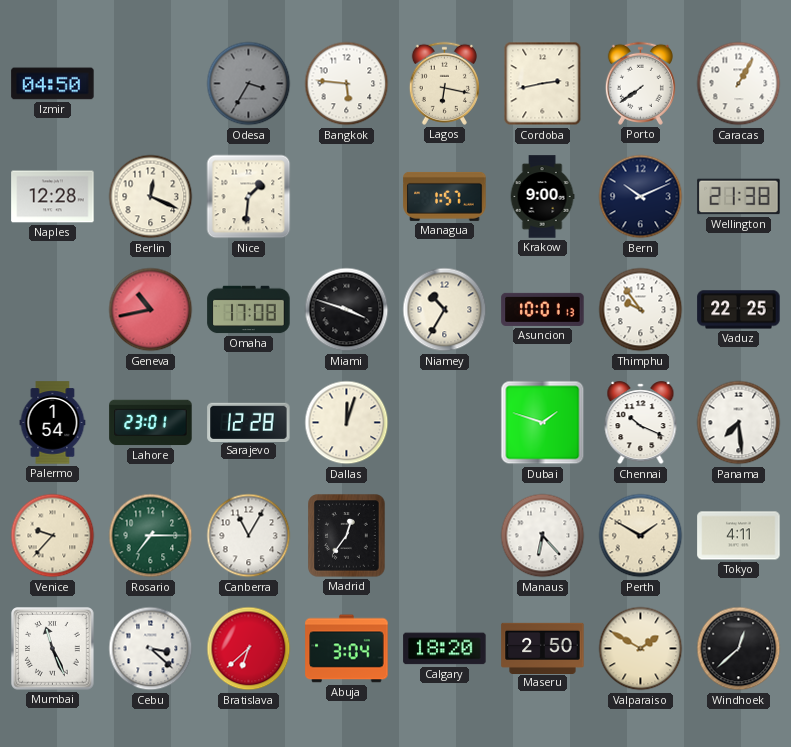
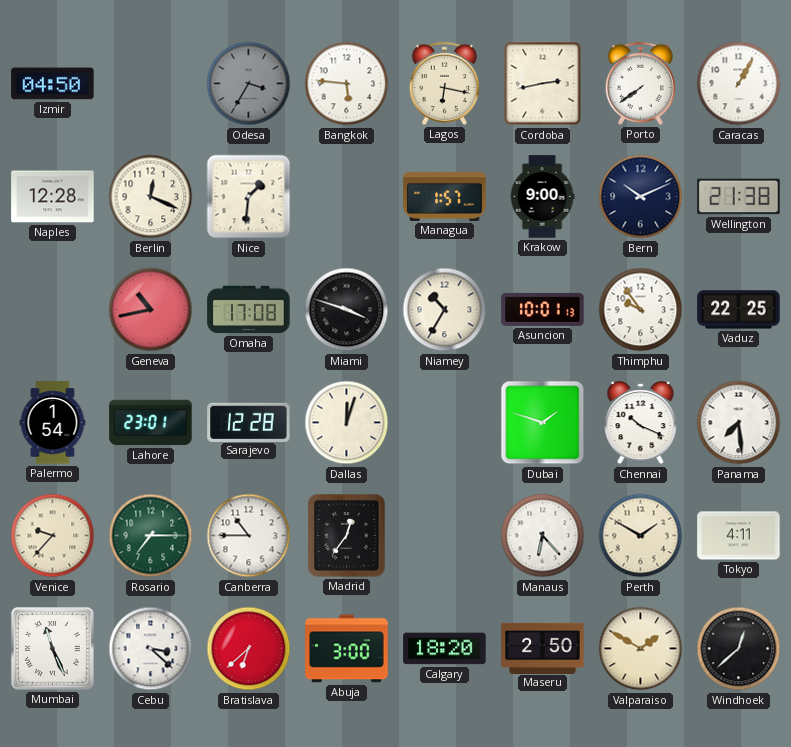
Canberra: 11:05 -> 10:45
Abuja: 3:04 -> 3:00
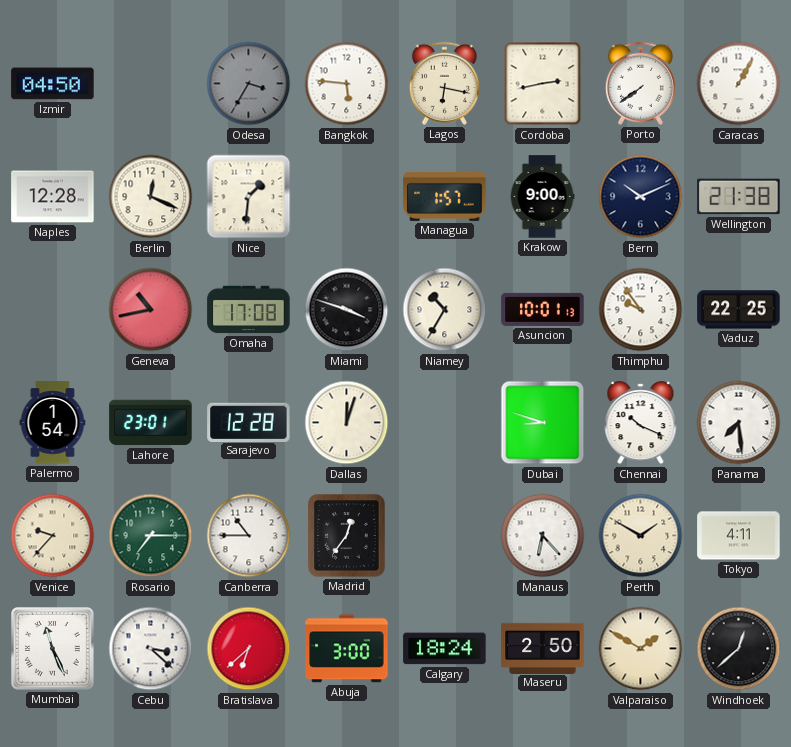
Dubai: 1:48 -> 8:48
Calgary: 18:20 -> 18:24
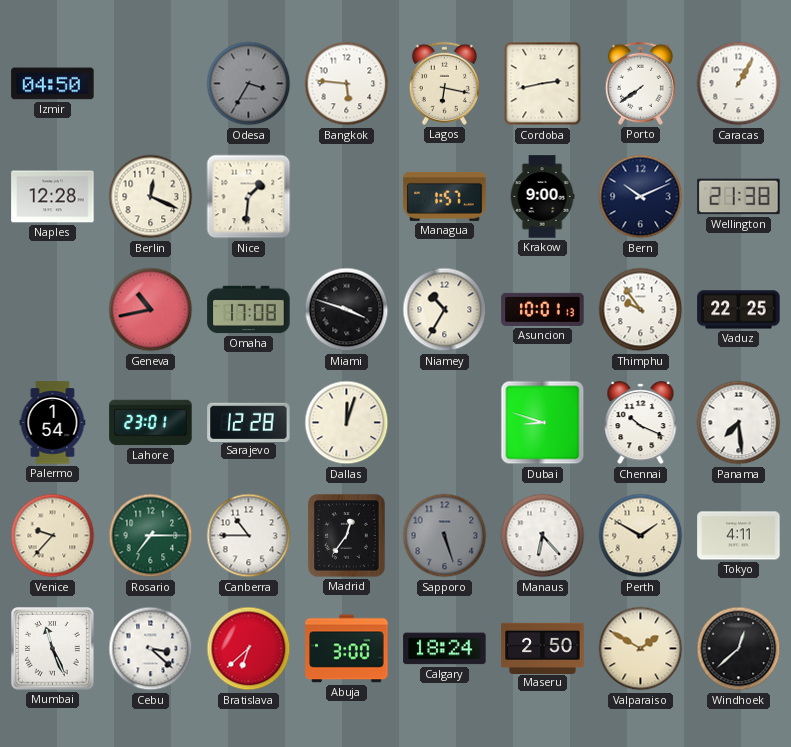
Sapporo: none -> 5:27
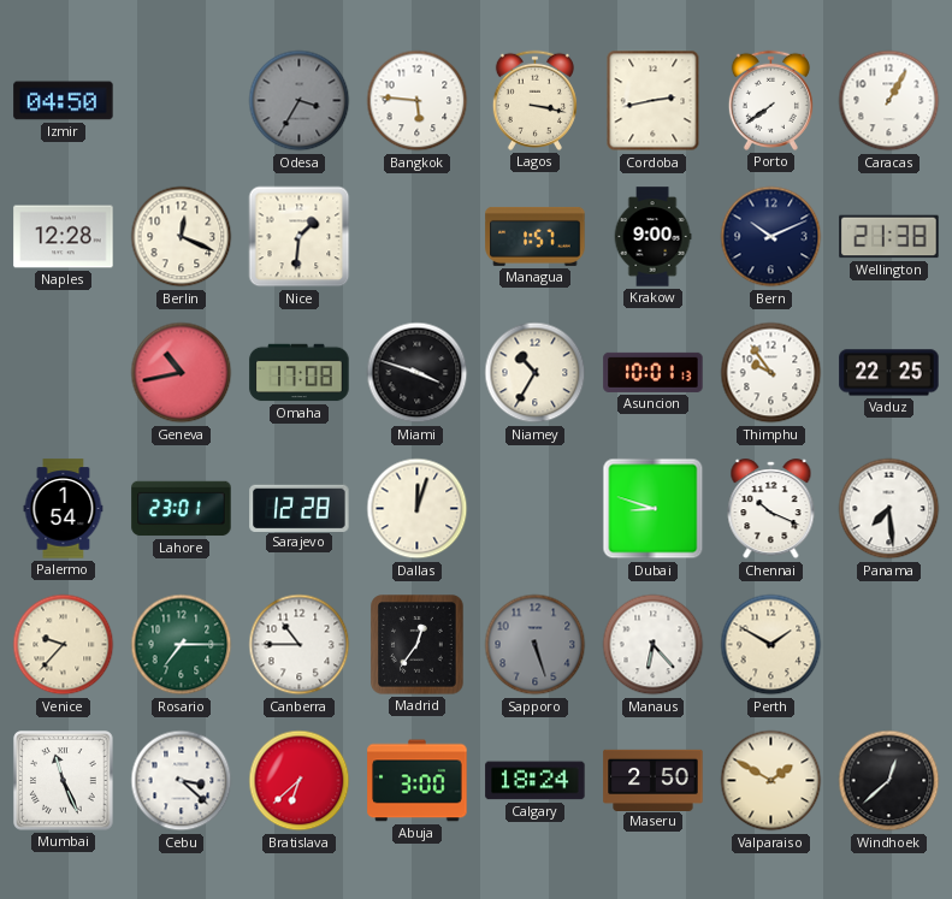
Lagos: 6:17 -> 3:17
Tokyo: 4:11 -> none
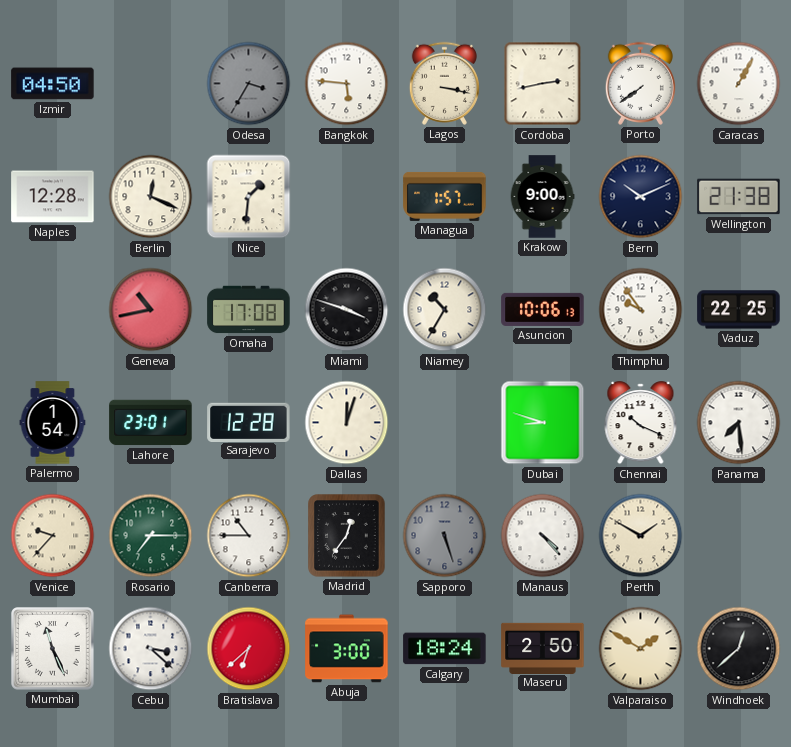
Asuncion: 10:01 -> 10:06
Manaus: 6:23 -> 4:23
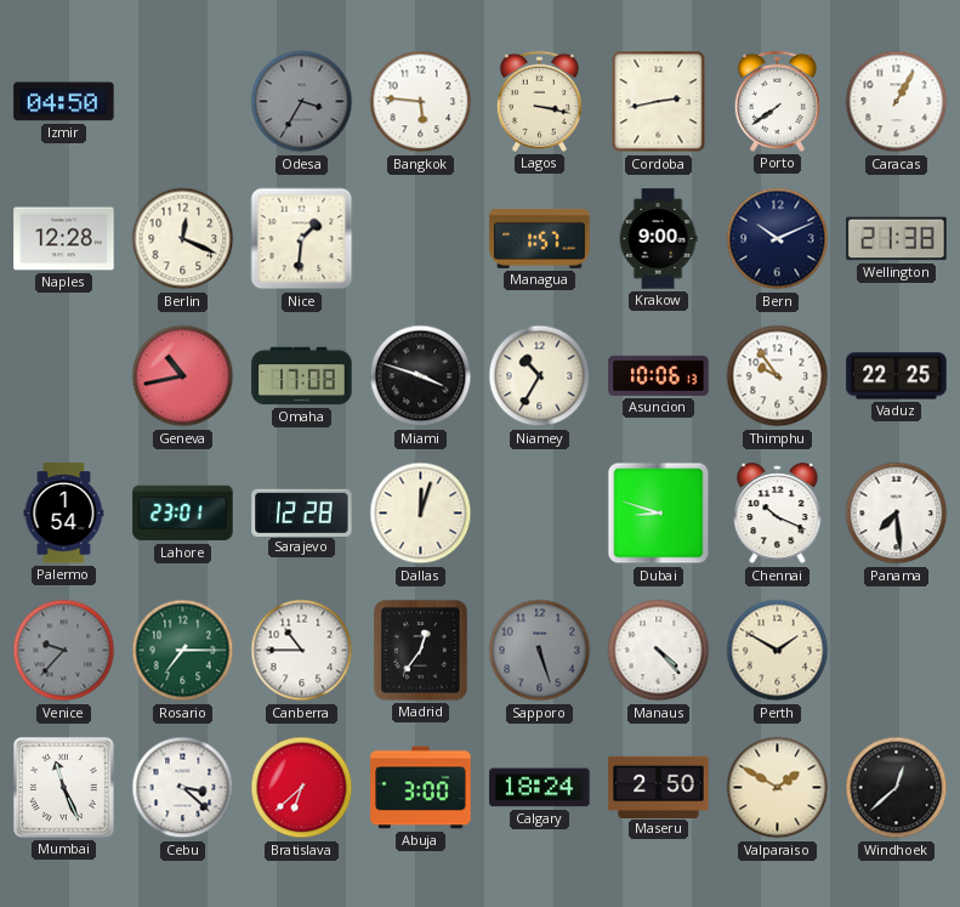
Venice dial: cream -> grey
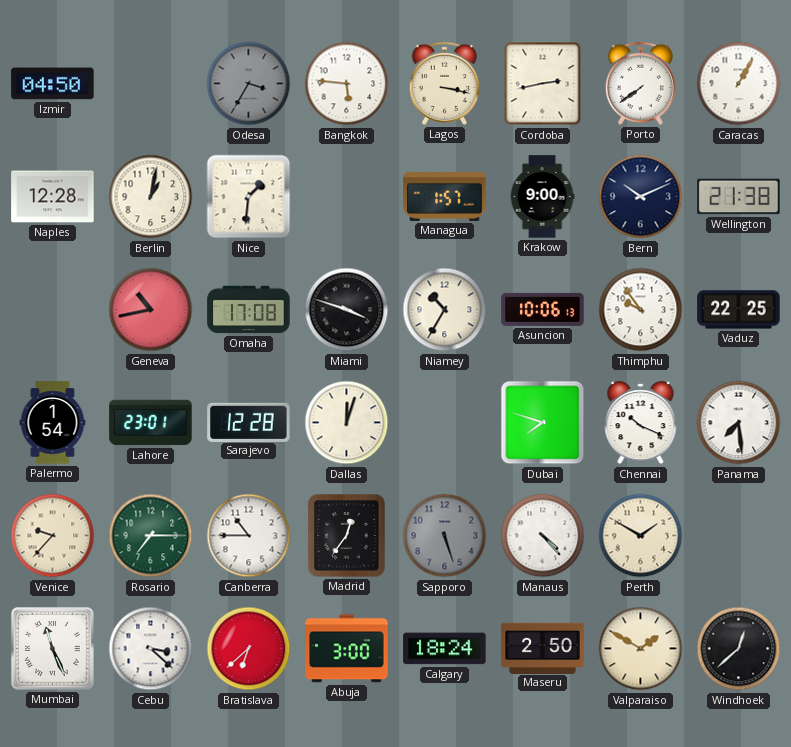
Berlin: 12:19 -> 1:02
Dubai: 8:48 -> 7:48
Venice dial: grey -> cream
